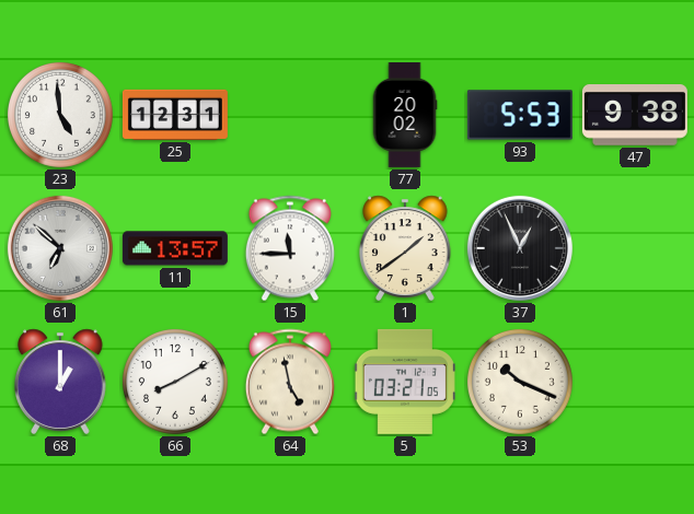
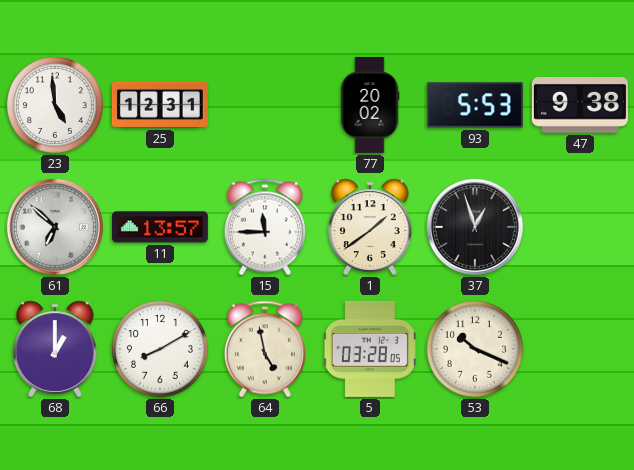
37: 12:56 -> 12:57
5: 03:21 -> 03:28
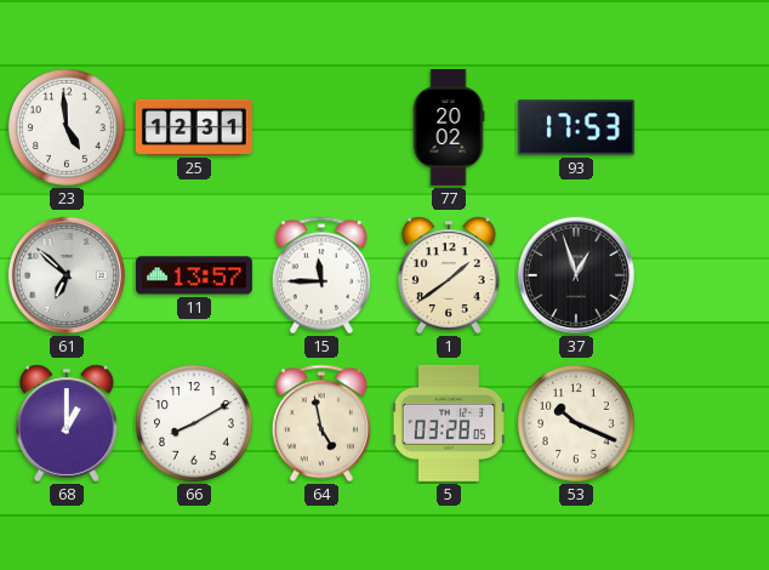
93: 5:53 -> 17:53
47: 9:38 -> none
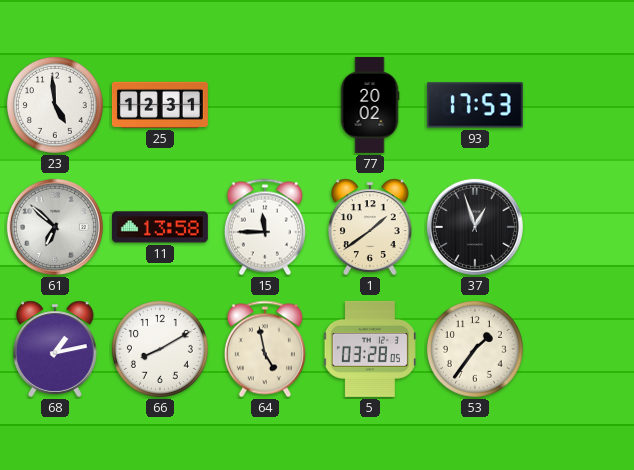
11: 13:57 -> 13:58
68: 1:00 -> 1:13
53: 10:19 -> 1:36
